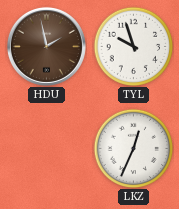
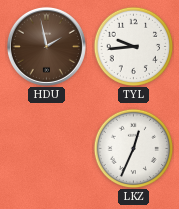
TYL: 9:57 -> 9:44
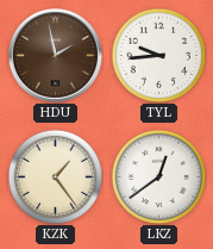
KZK: none -> 1:24
LKZ: 12:34 -> 12:39
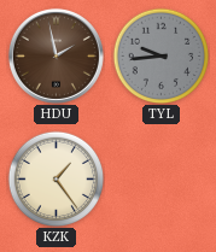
TYL dial: white -> grey
LKZ: 12:39 -> none
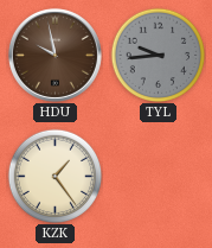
HDU: 1:58 -> 9:58
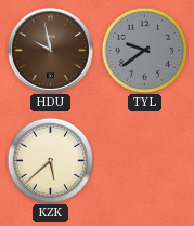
TYL: 9:44 -> 9:39
KZK: 1:24 -> 5:38
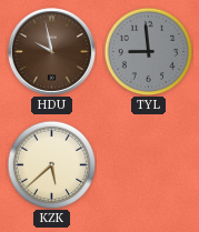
TYL: 9:39 -> 8:59
